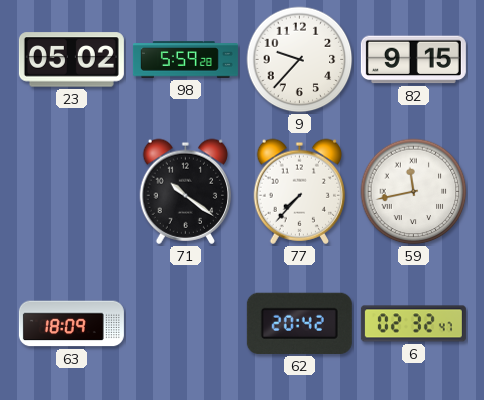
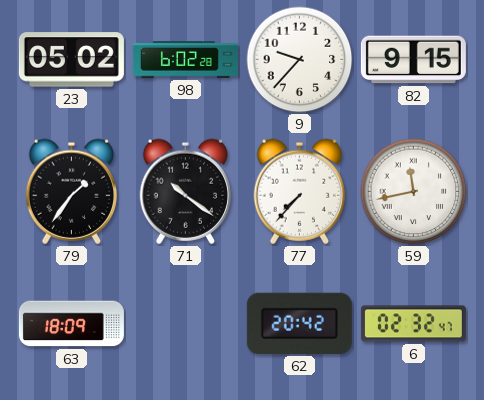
98: 5:59 -> 6:02
79: none -> 1:36
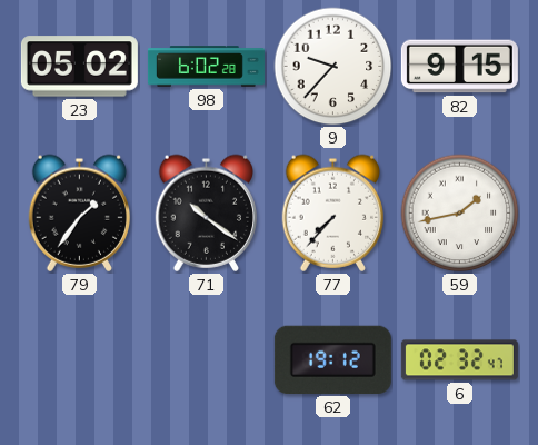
59: 11:43 -> 1:43
63: 18:09 -> none
62: 20:42 -> 19:12
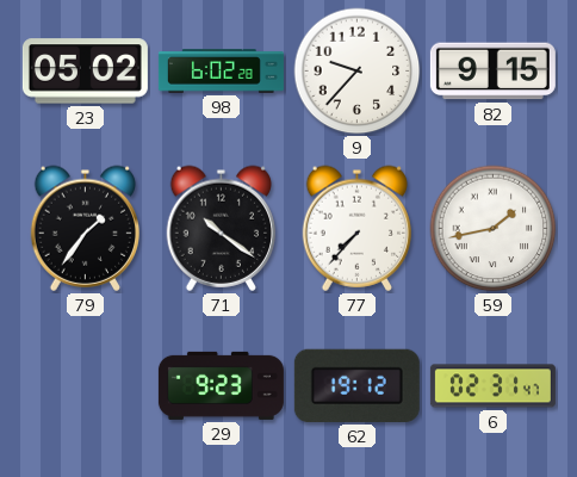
29: none -> 9:23
6: 02:32 -> 02:31
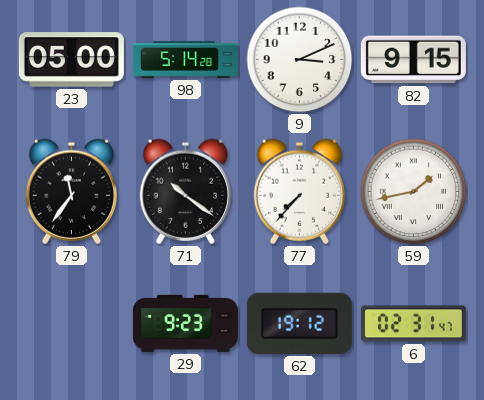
23: 05:02 -> 05:00
98: 6:02 -> 5:14
9: 9:37 -> 3:11
79: 1:36 -> 11:36
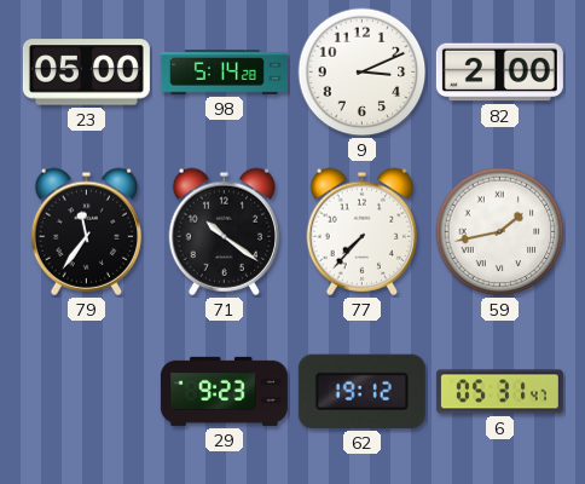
82: 9:15 -> 2:00
6: 02:31 -> 05:31
